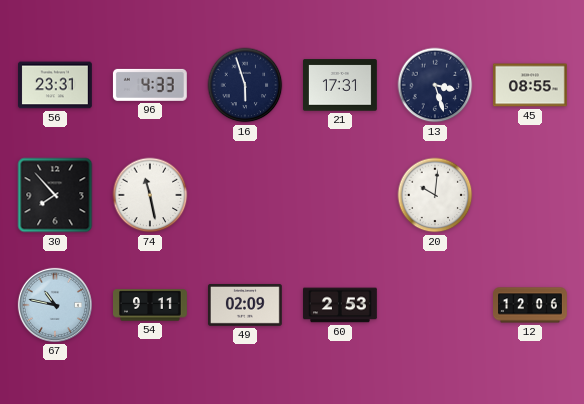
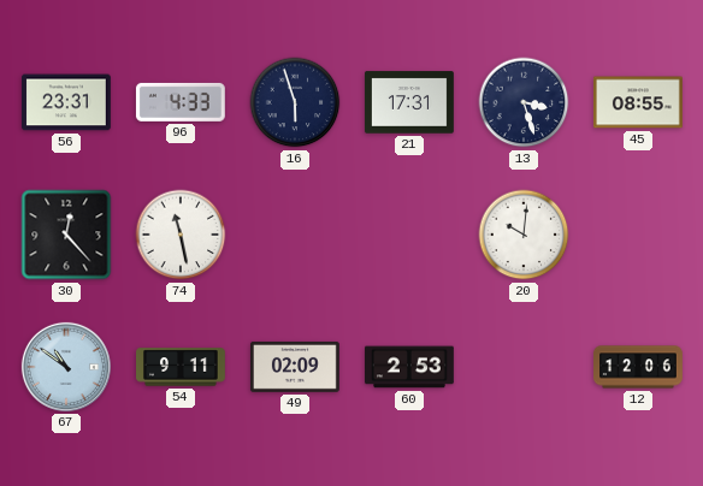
30: 7:53 -> 12:23
67: 10:47 -> 10:51
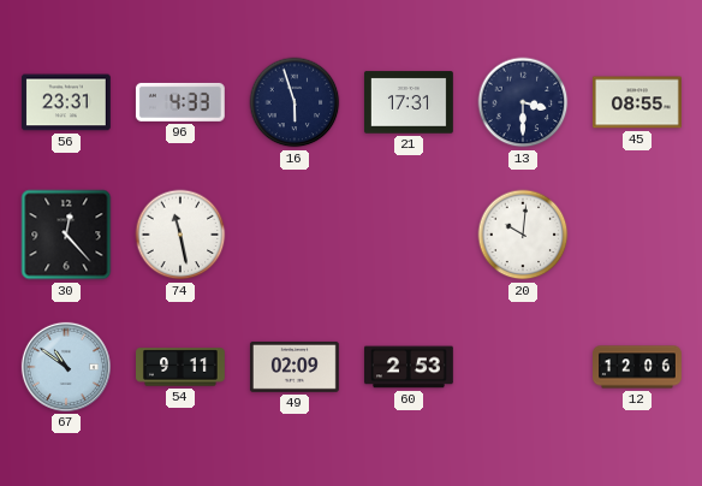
13: 3:27 -> 3:30
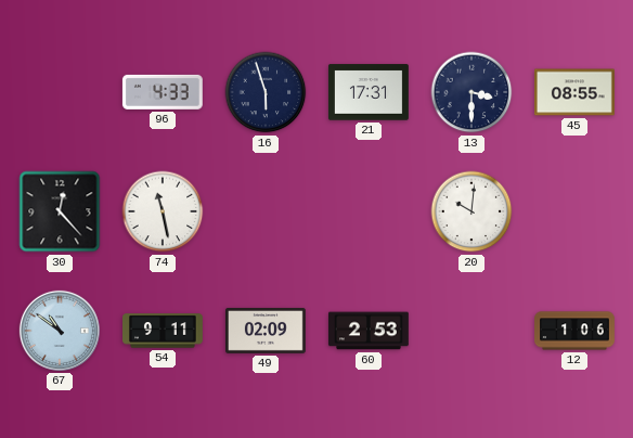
56: 23:31 -> none
12: 12:06 -> 1:06
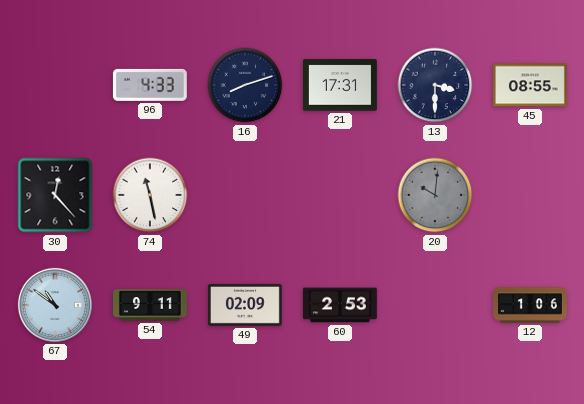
16: 5:57 -> 8:12
20 dial: white -> grey
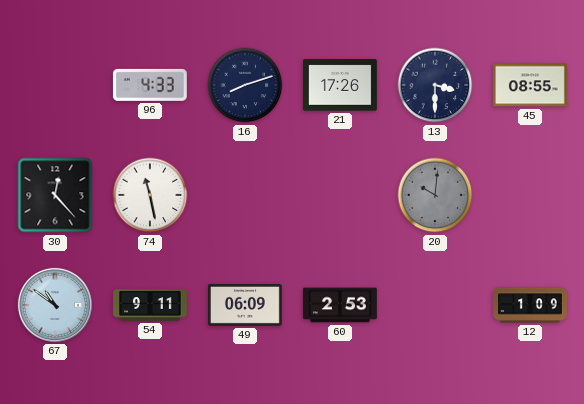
21: 17:31 -> 17:26
49: 02:09 -> 06:09
12: 1:06 -> 1:09
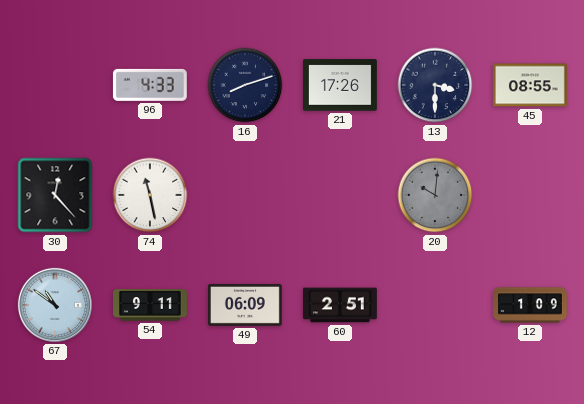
60: 2:53 -> 2:51
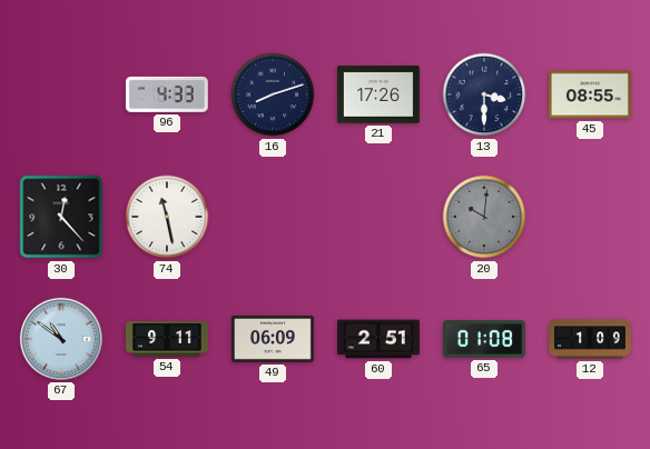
65: none -> 01:08
